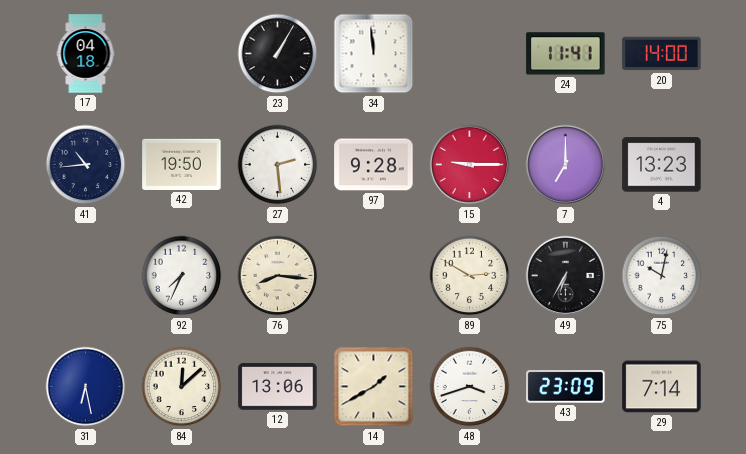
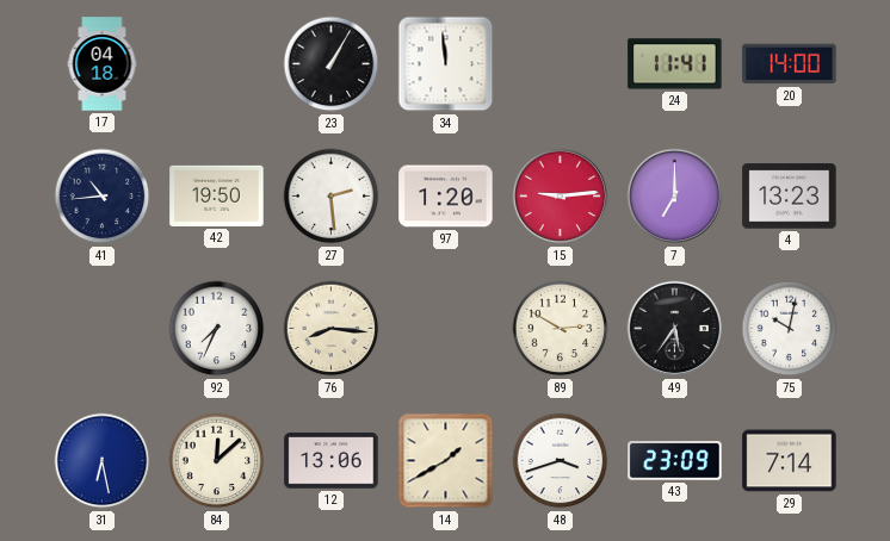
97: 9:28 -> 1:20
15: 9:15 -> 9:14
49: 6:35 -> 5:36
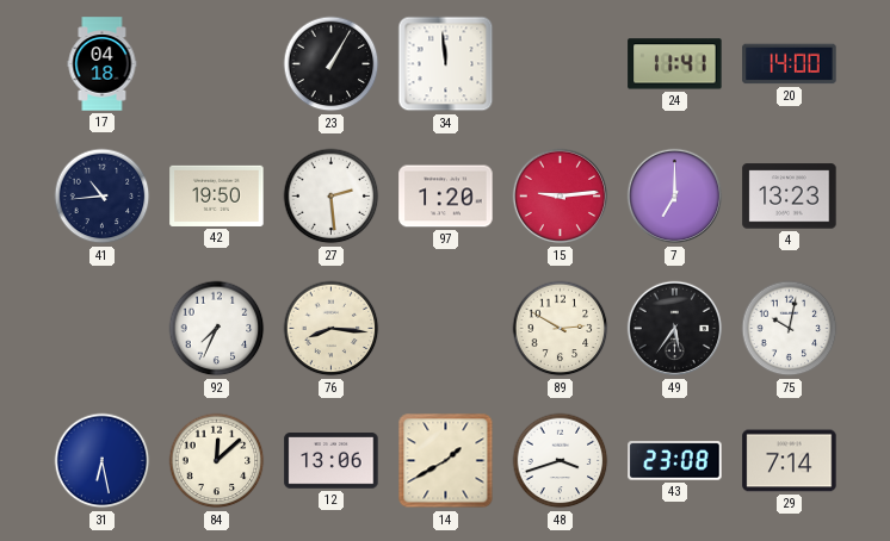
43: 23:09 -> 23:08
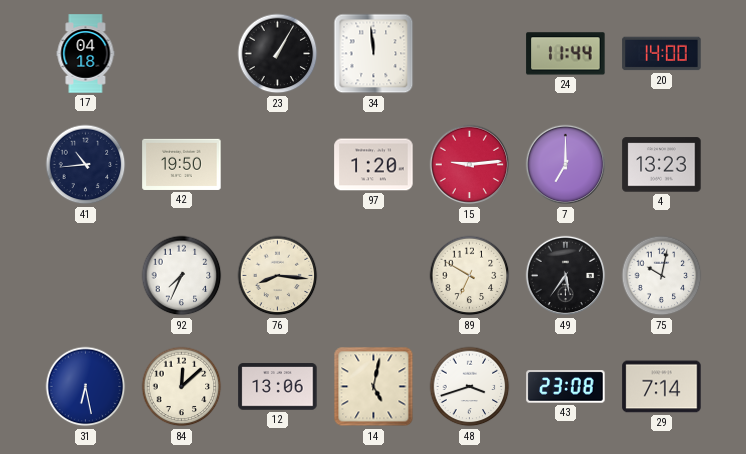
24: 11:41 -> 11:44
27: 2:29 -> none
89: 2:50 -> 6:50
14: 1:40 -> 5:02
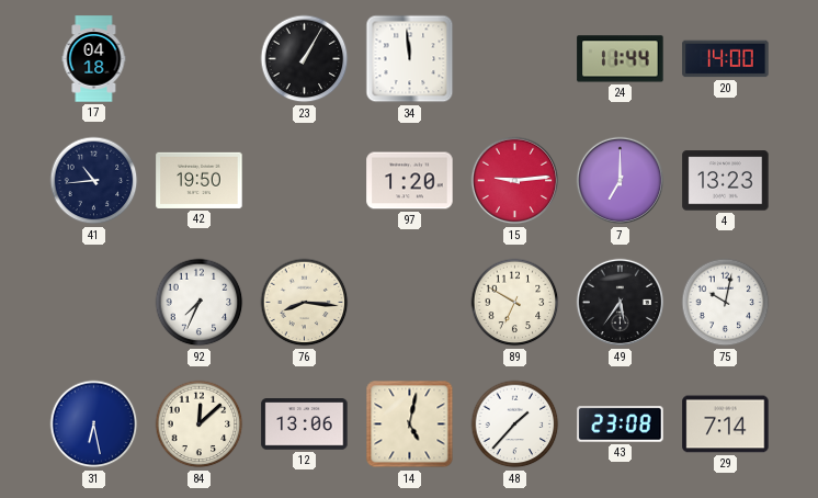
48: 3:42 -> 1:37
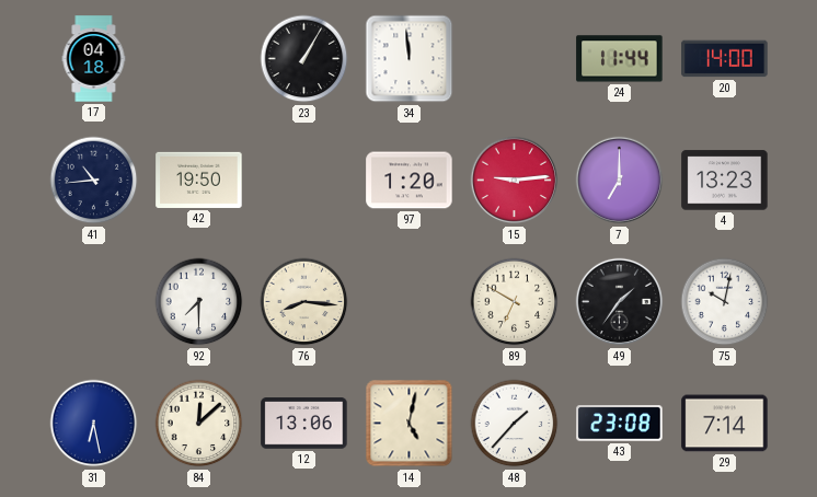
92: 7:34 -> 7:30
49: 5:36 -> 1:36
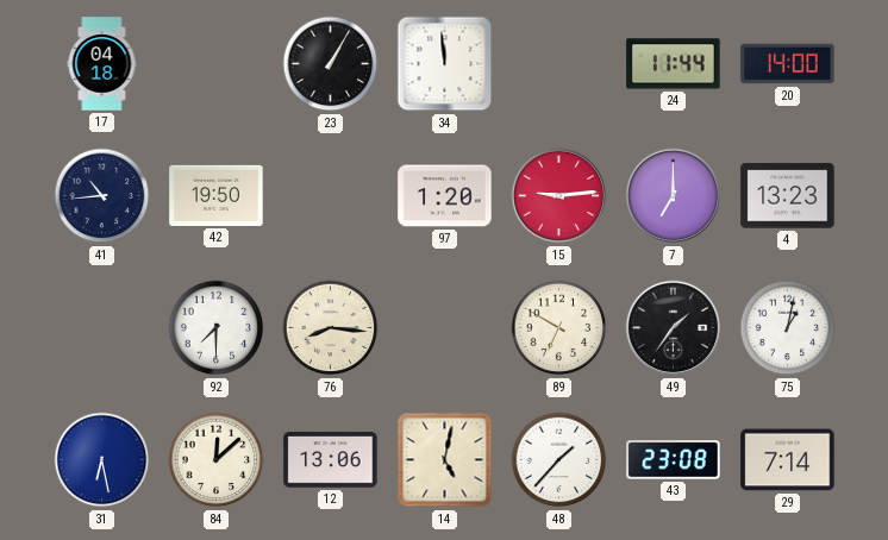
75: 10:02 -> 1:02
